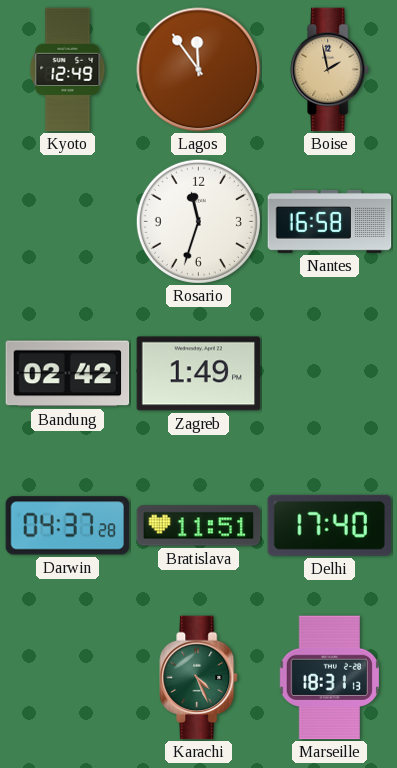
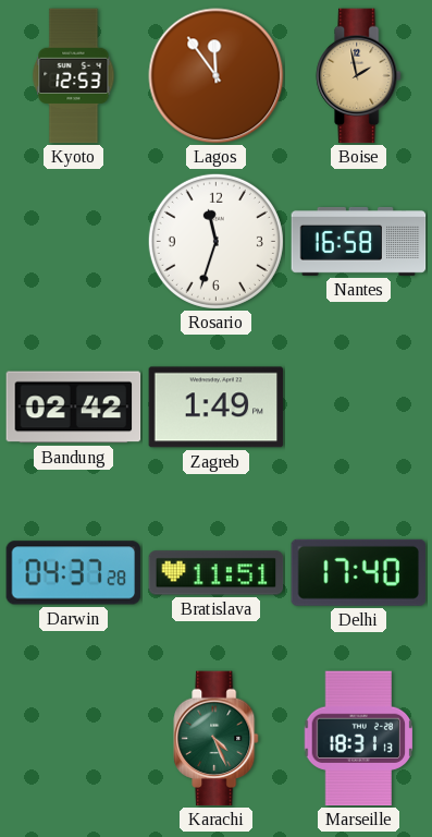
Kyoto: 12:49 -> 12:53
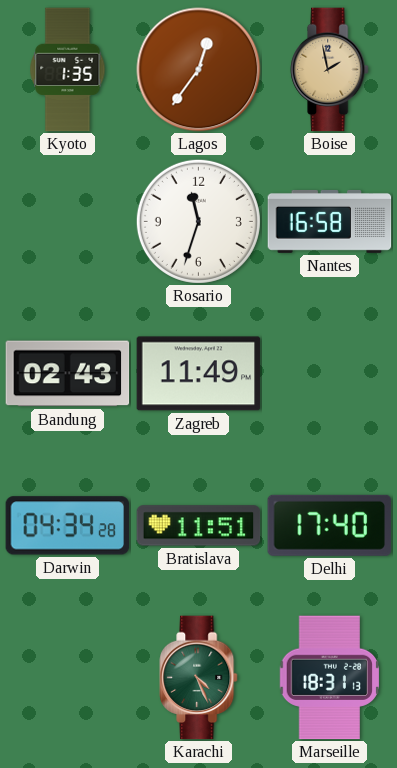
Kyoto: 12:53 -> 1:35
Lagos: 11:54 -> 12:36
Bandung: 02:42 -> 02:43
Zagreb: 1:49 -> 11:49
Darwin: 04:37 -> 04:34
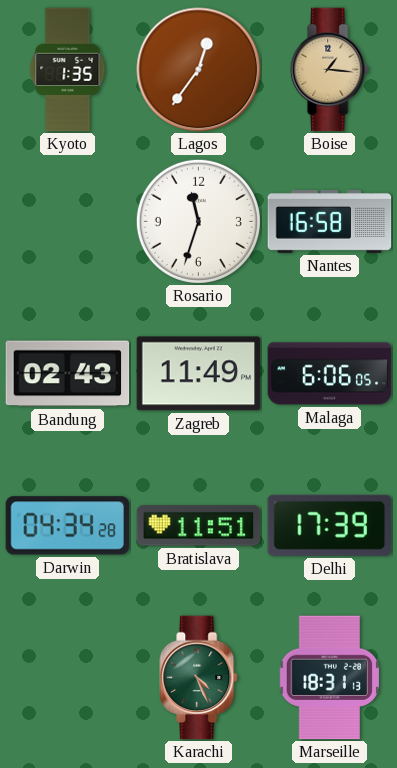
Boise: 1:58 -> 1:16
Malaga: none -> 6:06
Delhi: 17:40 -> 17:39
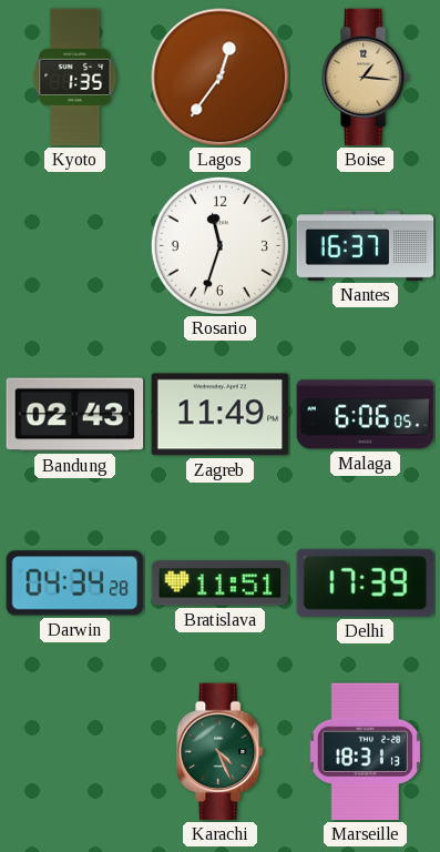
Nantes: 16:58 -> 16:37
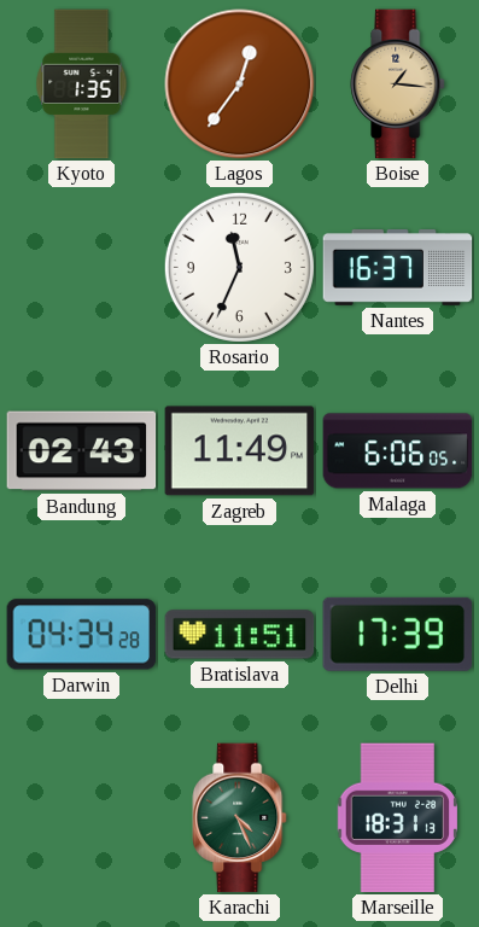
Rosario: 11:33 -> 11:34
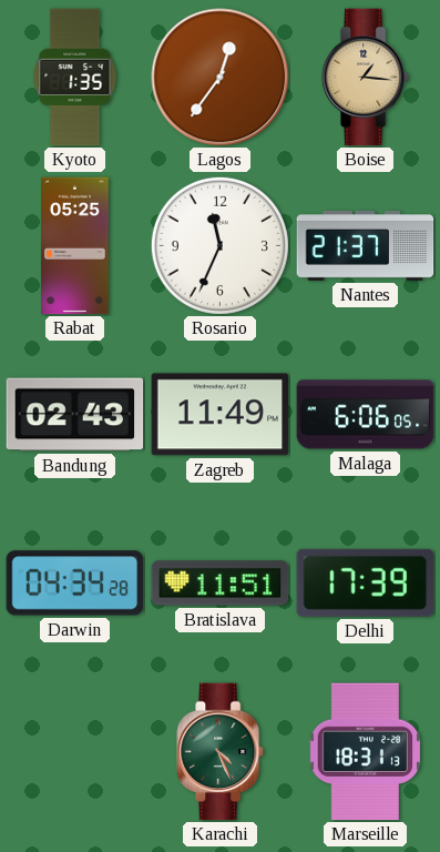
Rabat: none -> 05:25
Nantes: 16:37 -> 21:37
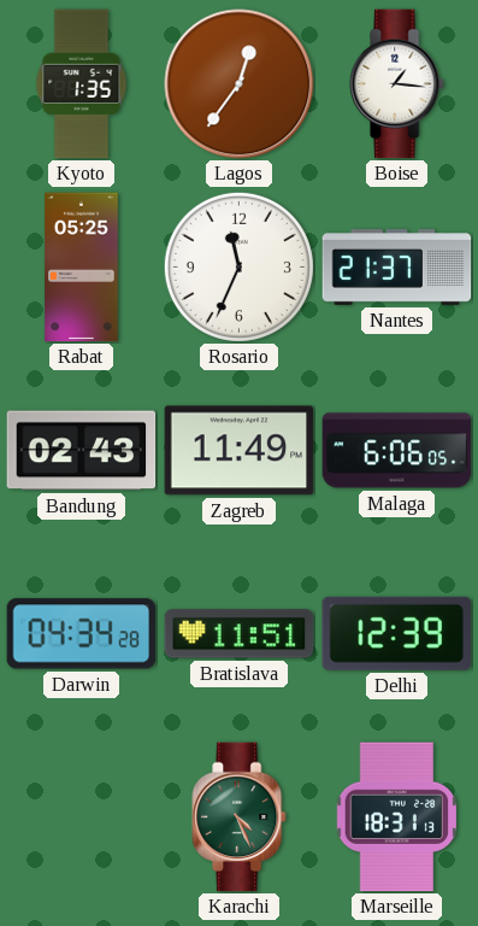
Boise dial: champagne -> white
Delhi: 17:39 -> 12:39
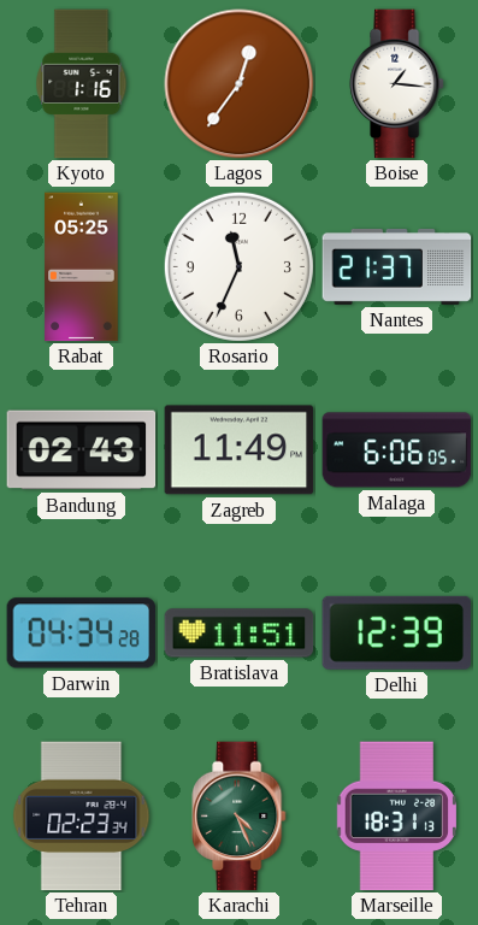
Kyoto: 1:35 -> 1:16
Tehran: none -> 02:23
